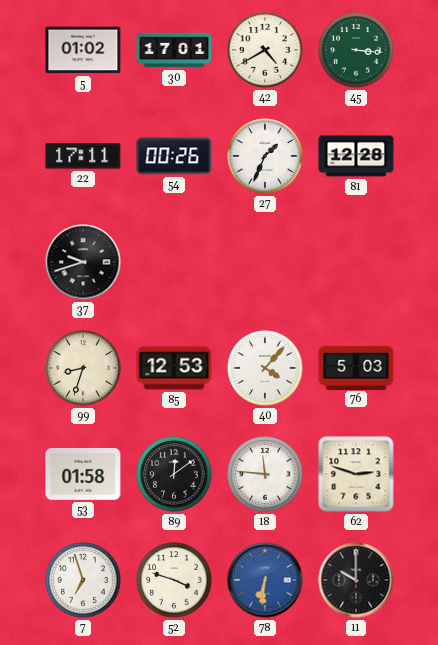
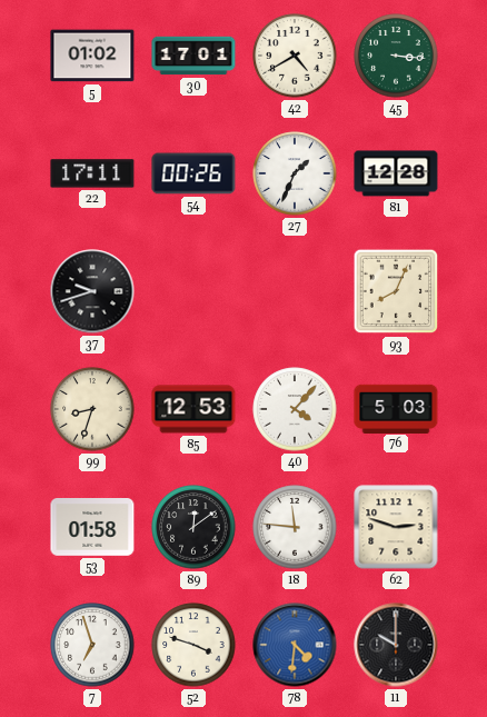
93: none -> 8:04
78: 6:31 -> 4:31
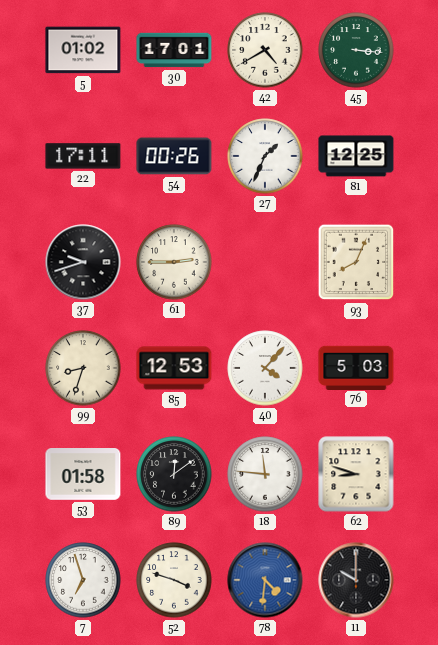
81: 12:28 -> 12:25
61: none -> 2:45
62: 2:48 -> 8:48
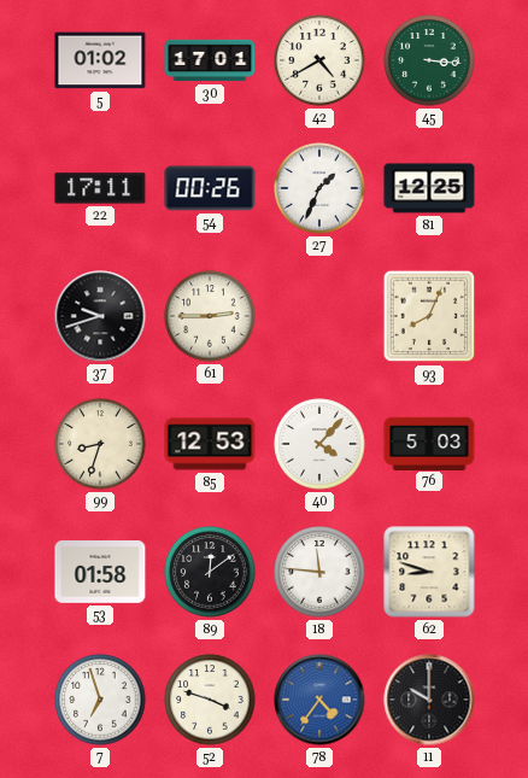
78: 4:31 -> 4:36
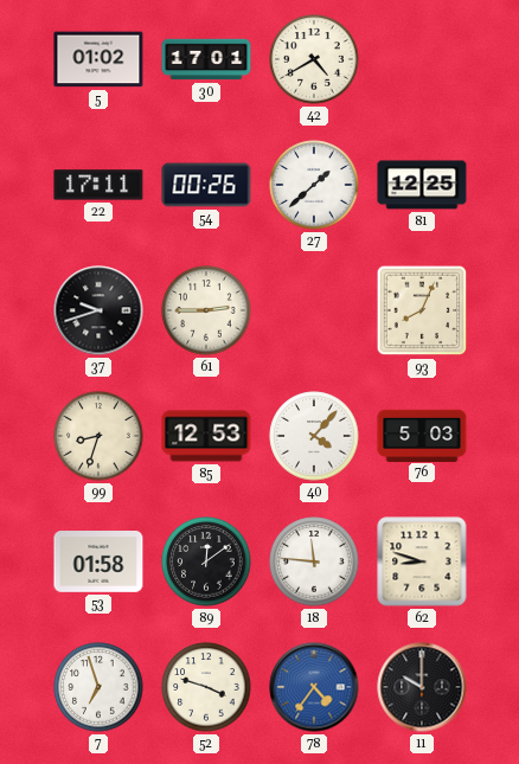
45: 3:16 -> none
27: 1:34 -> 1:38
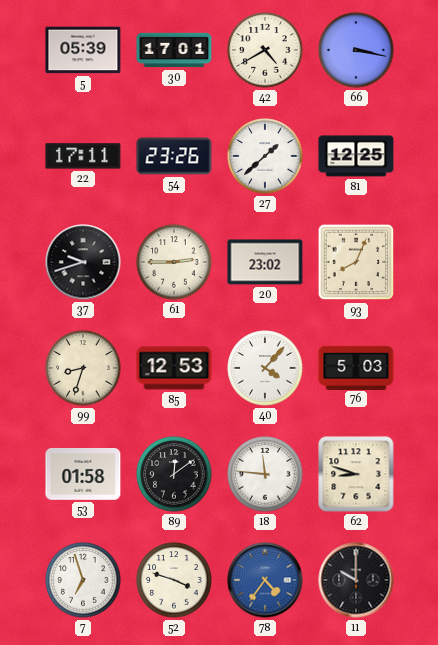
5: 01:02 -> 05:39
66: none -> 3:17
54: 00:26 -> 23:26
20: none -> 23:02
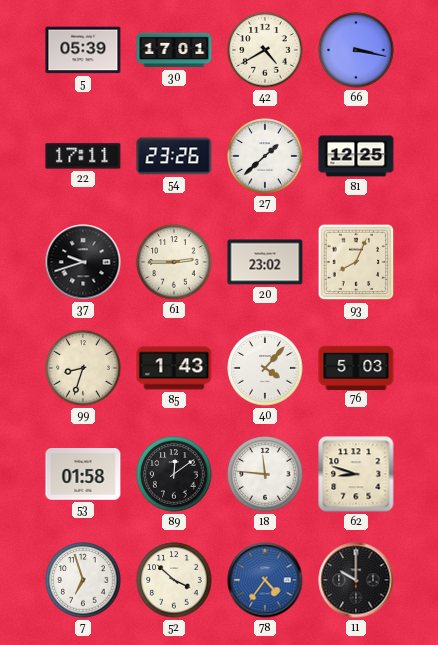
85: 12:53 -> 1:43
52: 3:48 -> 3:52
